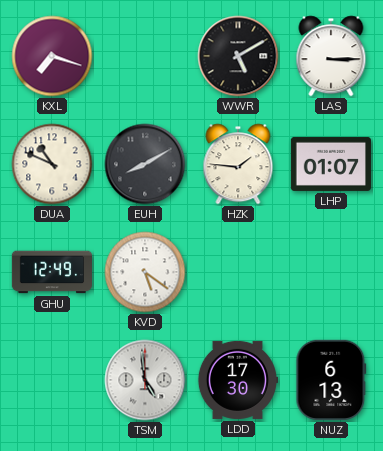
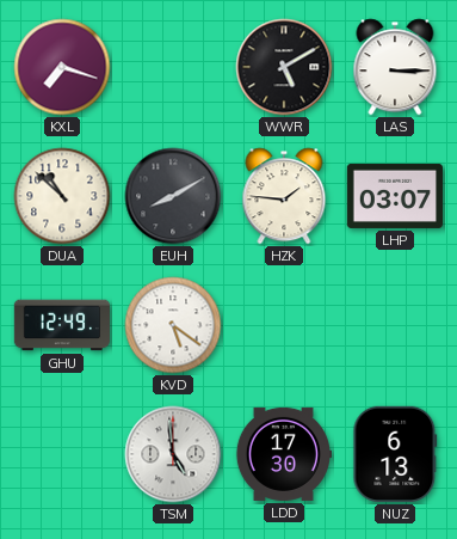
DUA: 10:49 -> 10:52
LHP: 01:07 -> 03:07
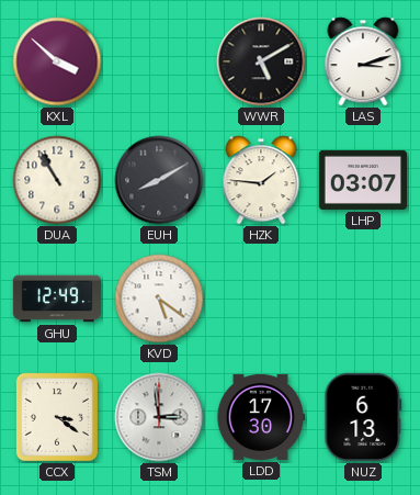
KXL: 7:18 -> 3:52
LAS: 3:15 -> 3:12
DUA: 10:52 -> 10:55
CCX: none -> 3:21
TSM: 4:59 -> 2:59
